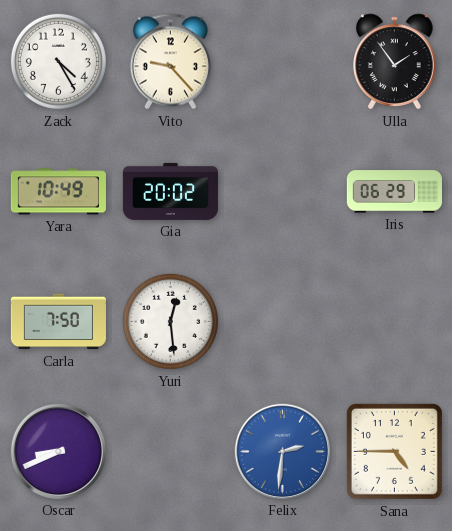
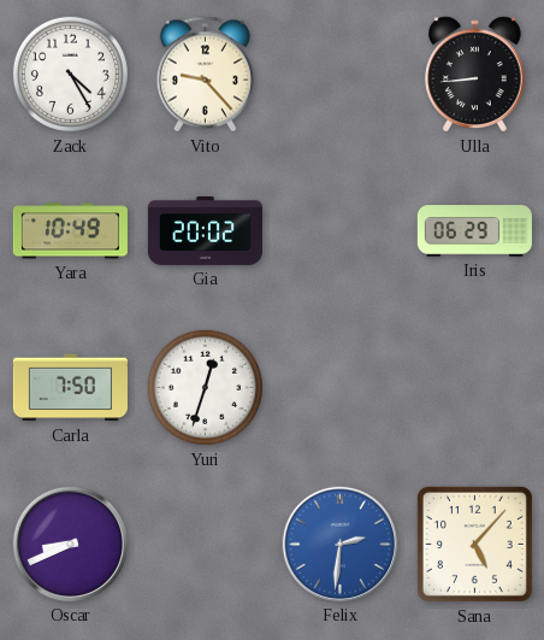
Ulla: 1:54 -> 8:44
Yuri: 12:29 -> 12:33
Sana: 4:45 -> 5:07
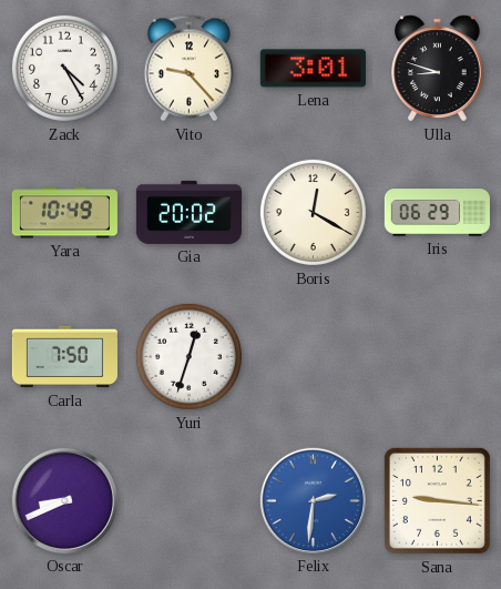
Lena: none -> 3:01
Ulla: 8:44 -> 8:48
Boris: none -> 12:20
Sana: 5:07 -> 9:16
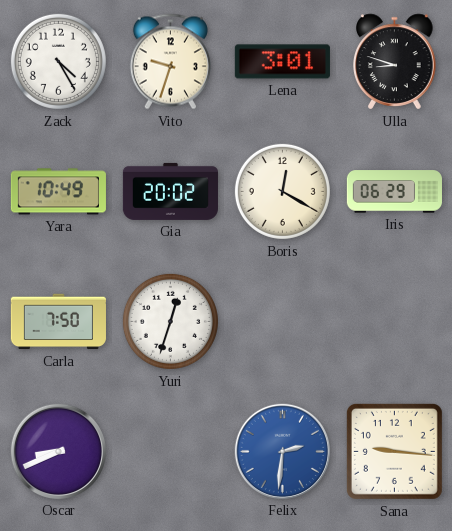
Vito: 9:23 -> 9:33
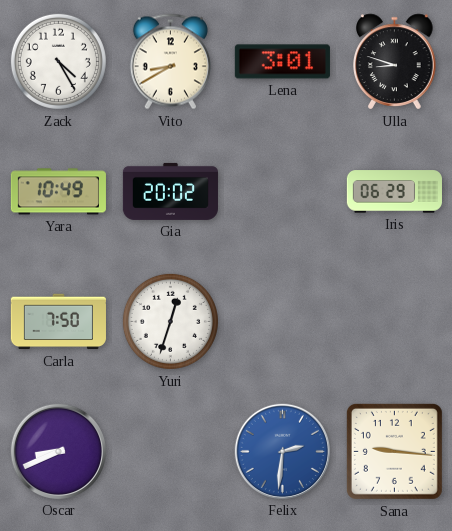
Vito: 9:33 -> 8:40
Boris: 12:20 -> none
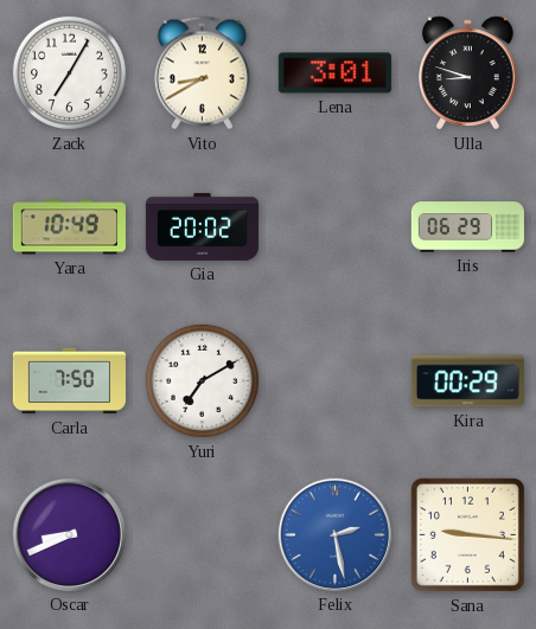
Zack: 4:25 -> 7:05
Yuri: 12:33 -> 7:10
Kira: none -> 00:29
Felix: 2:31 -> 2:28
